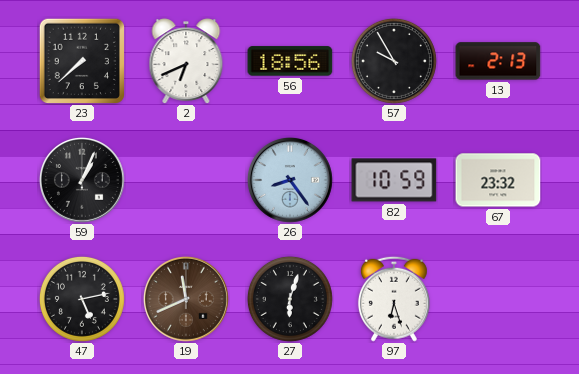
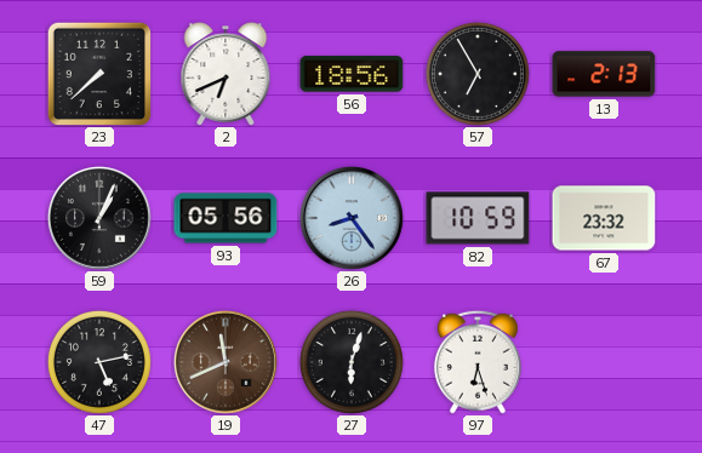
57: 9:55 -> 6:55
93: none -> 05:56
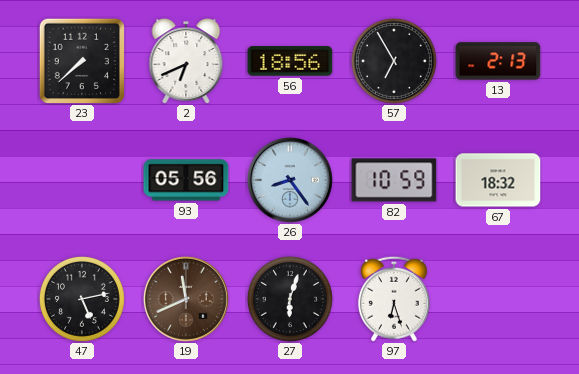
59: 1:04 -> none
67: 23:32 -> 18:32
